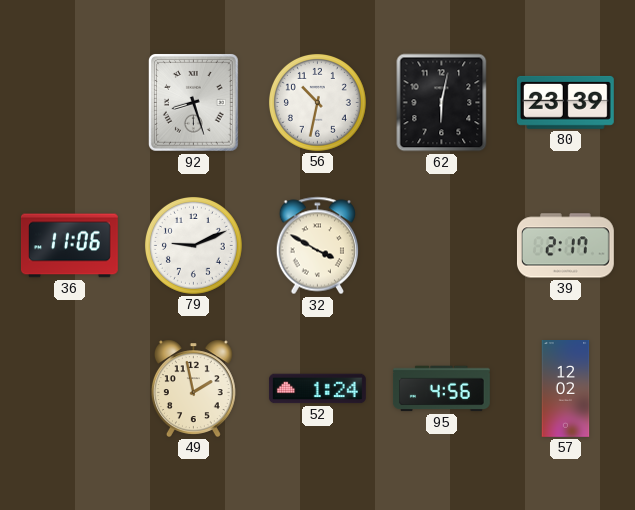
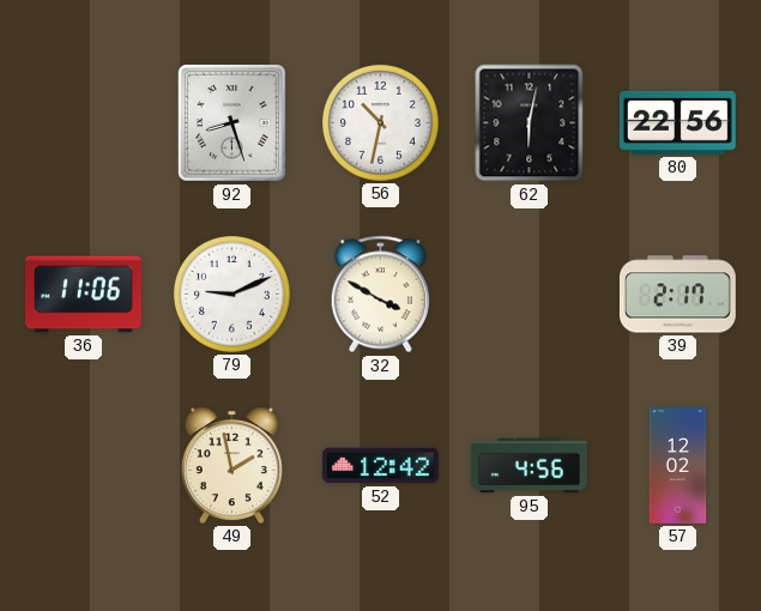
80: 23:39 -> 22:56
52: 1:24 -> 12:42
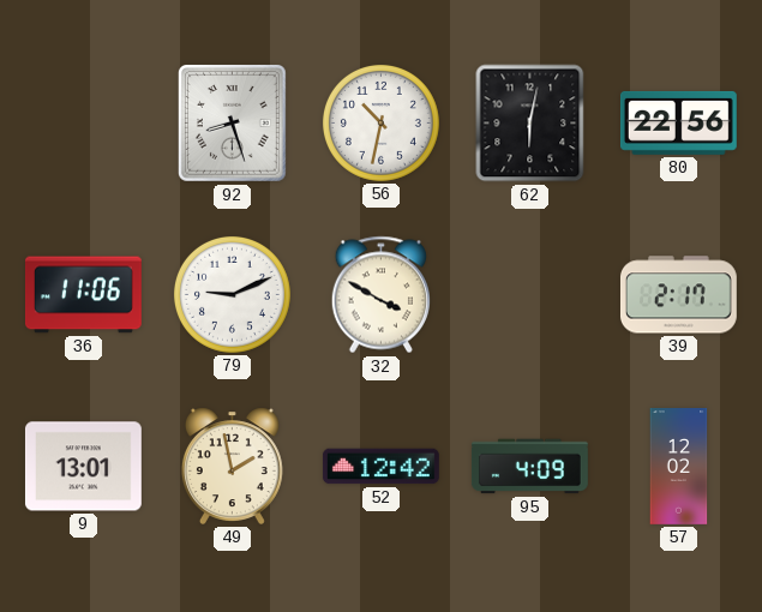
9: none -> 13:01
95: 4:56 -> 4:09
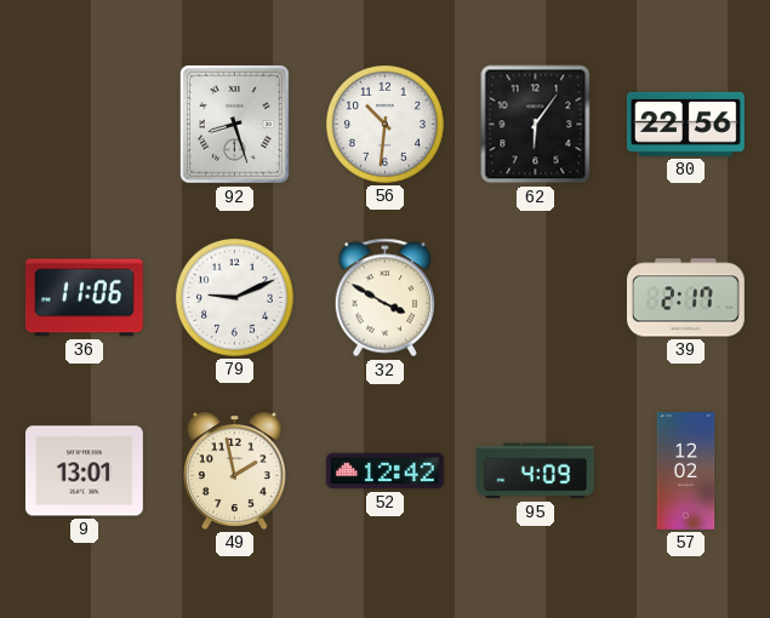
56: 10:32 -> 10:31
62: 6:02 -> 6:06
